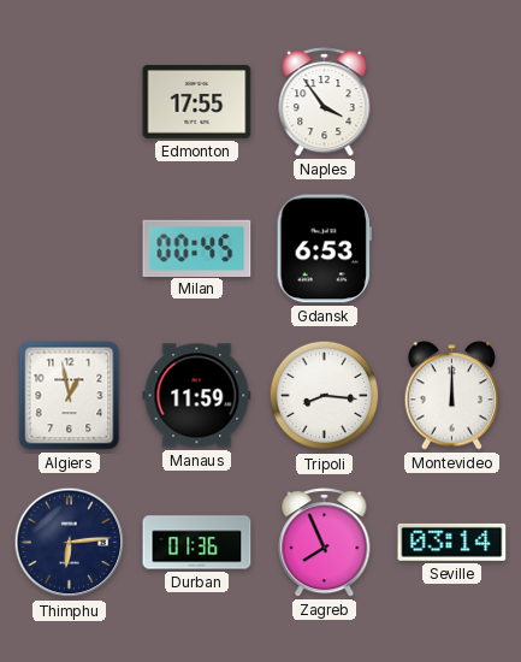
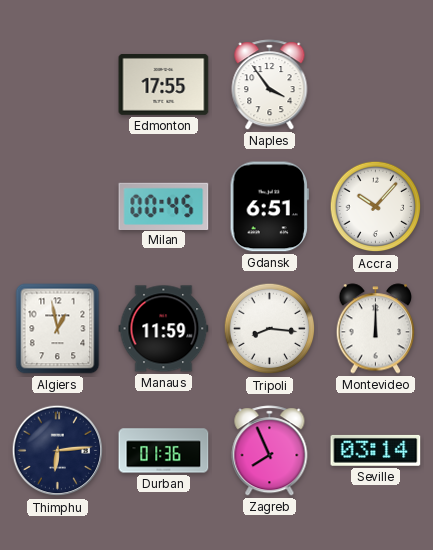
Gdansk: 6:53 -> 6:51
Accra: none -> 10:07
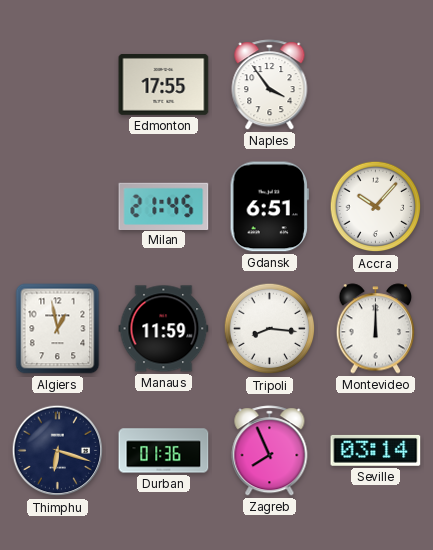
Milan: 00:45 -> 21:45
Thimphu: 6:14 -> 6:18
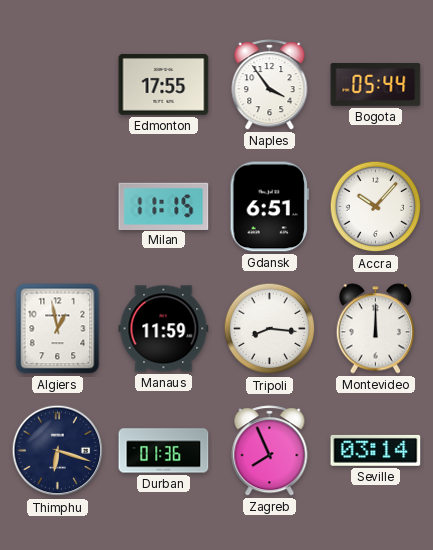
Bogota: none -> 05:44
Milan: 21:45 -> 11:15
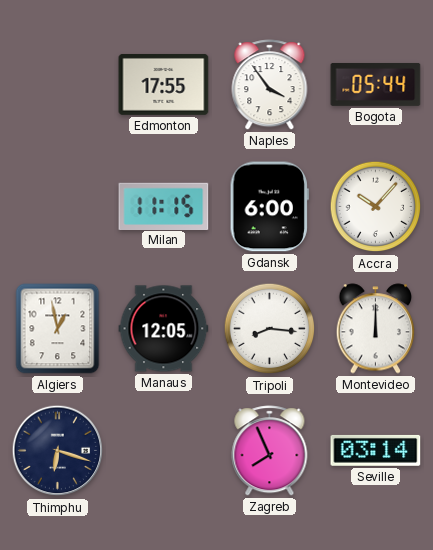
Gdansk: 6:51 -> 6:00
Manaus: 11:59 -> 12:05
Durban: 01:36 -> none
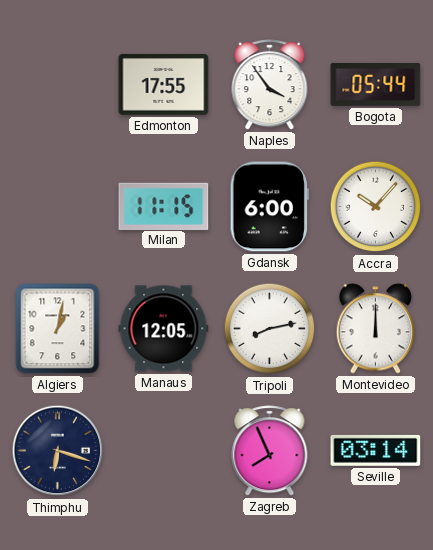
Algiers: 12:58 -> 1:02
Tripoli: 8:16 -> 8:13
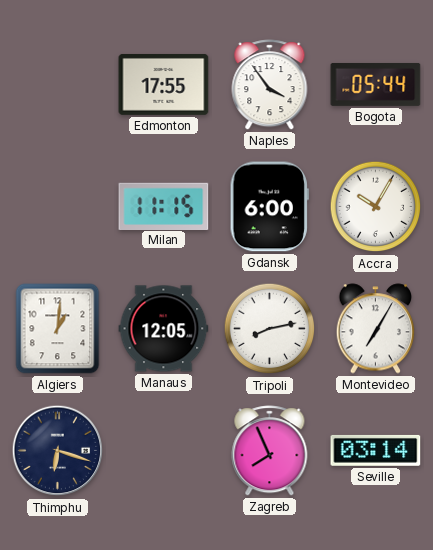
Accra: 10:07 -> 10:05
Algiers: 1:02 -> 1:01
Montevideo: 12:00 -> 7:05
